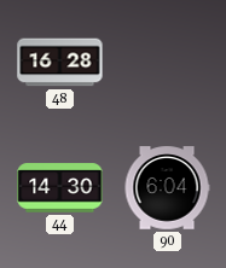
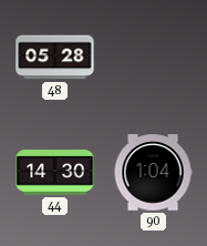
48: 16:28 -> 05:28
90: 6:04 -> 1:04
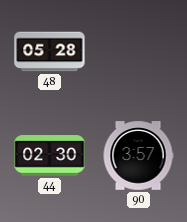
44: 14:30 -> 02:30
90: 1:04 -> 3:57
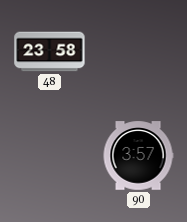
48: 05:28 -> 23:58
44: 02:30 -> none
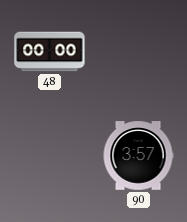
48: 23:58 -> 00:00
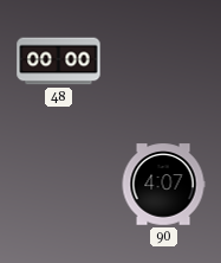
90: 3:57 -> 4:07
